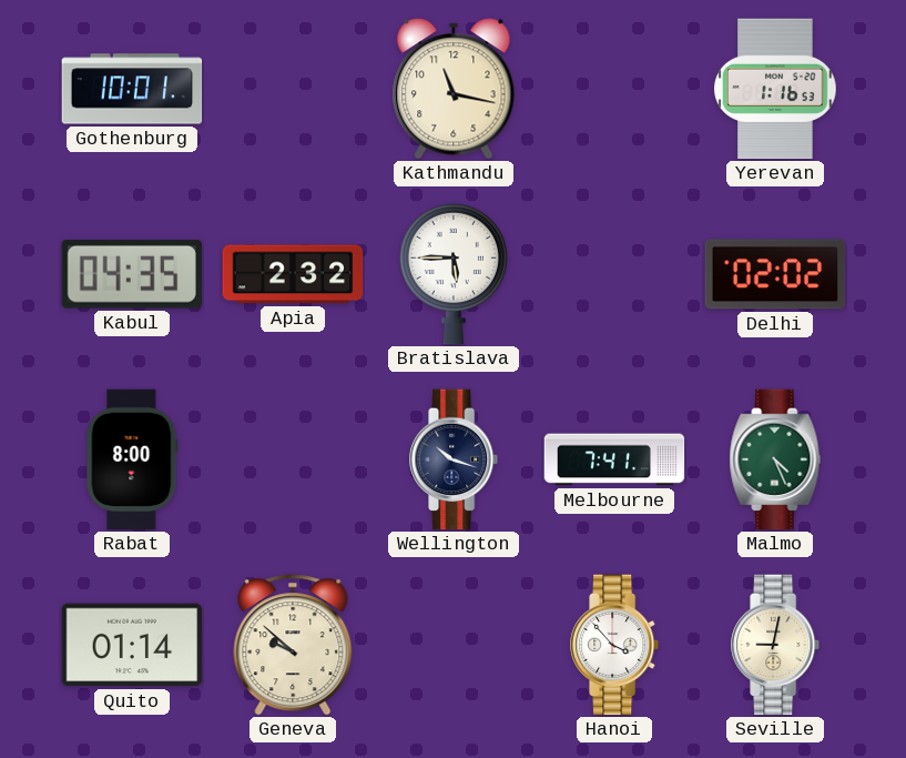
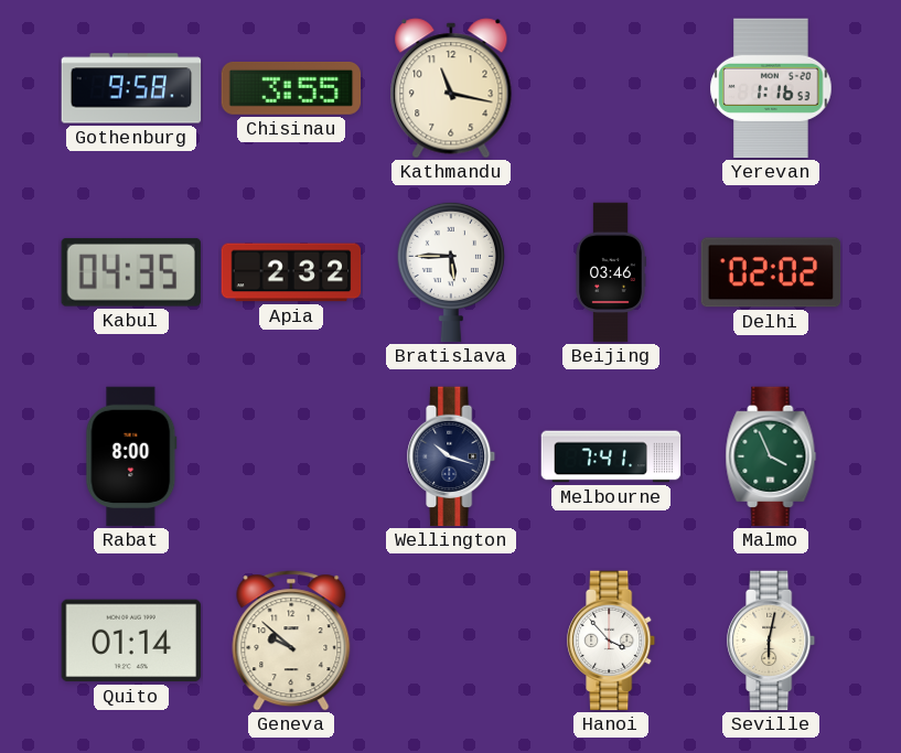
Gothenburg: 10:01 -> 9:58
Chisinau: none -> 3:55
Beijing: none -> 03:46
Malmo: 4:26 -> 3:56
Seville: 9:02 -> 6:02
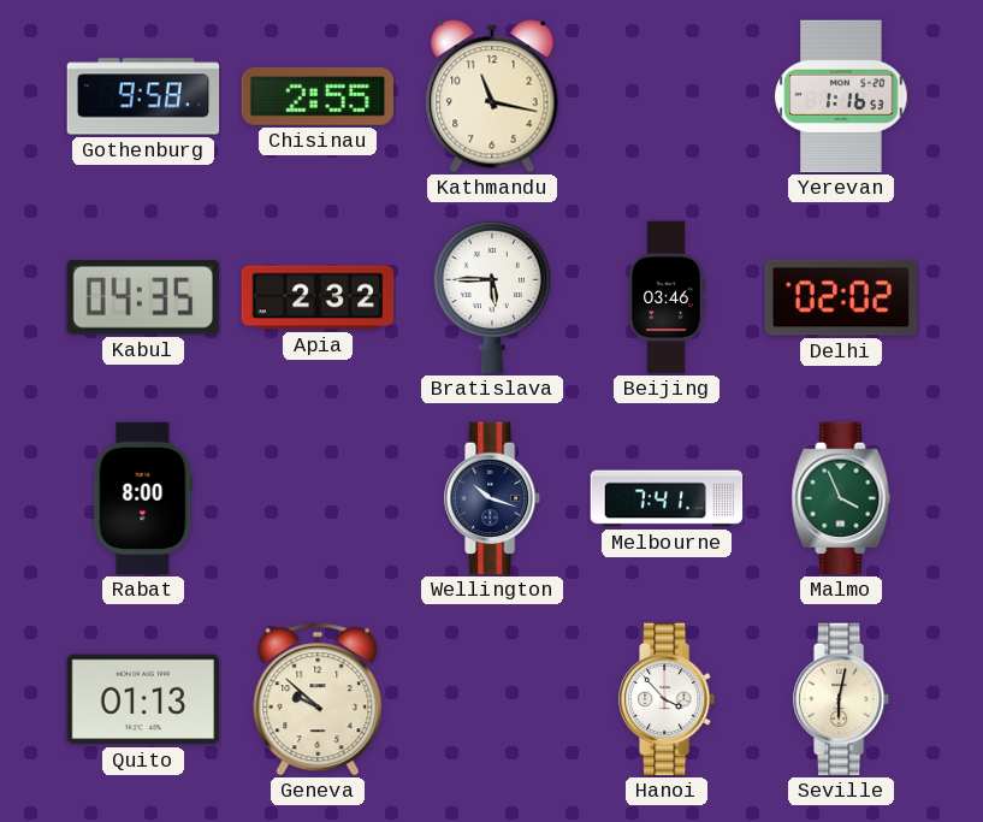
Chisinau: 3:55 -> 2:55
Quito: 01:14 -> 01:13
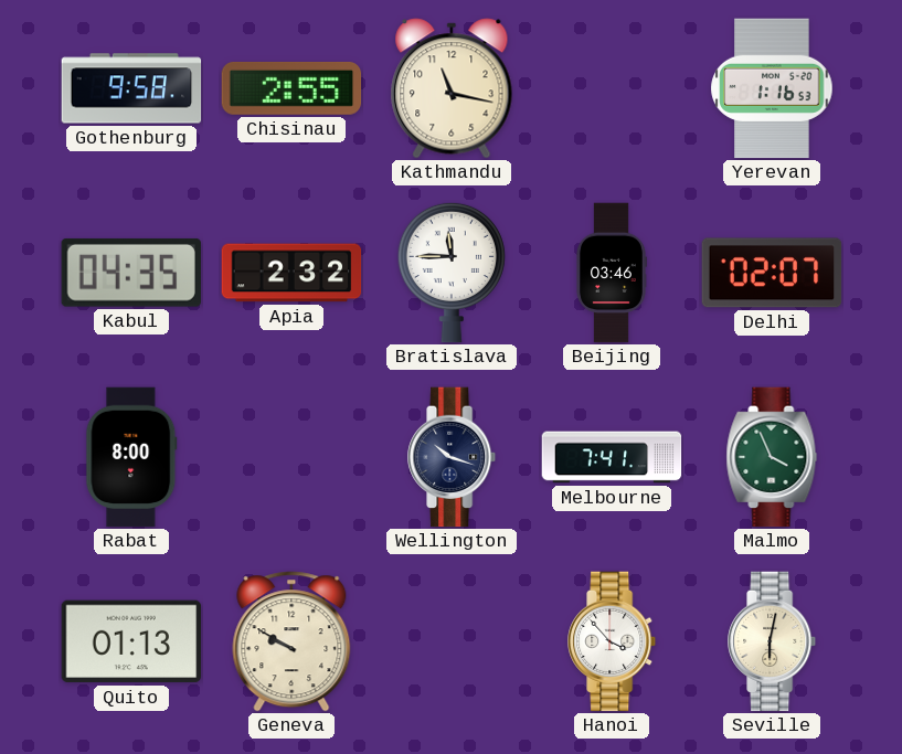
Bratislava: 5:45 -> 11:45
Delhi: 02:02 -> 02:07
Geneva: 9:52 -> 9:50
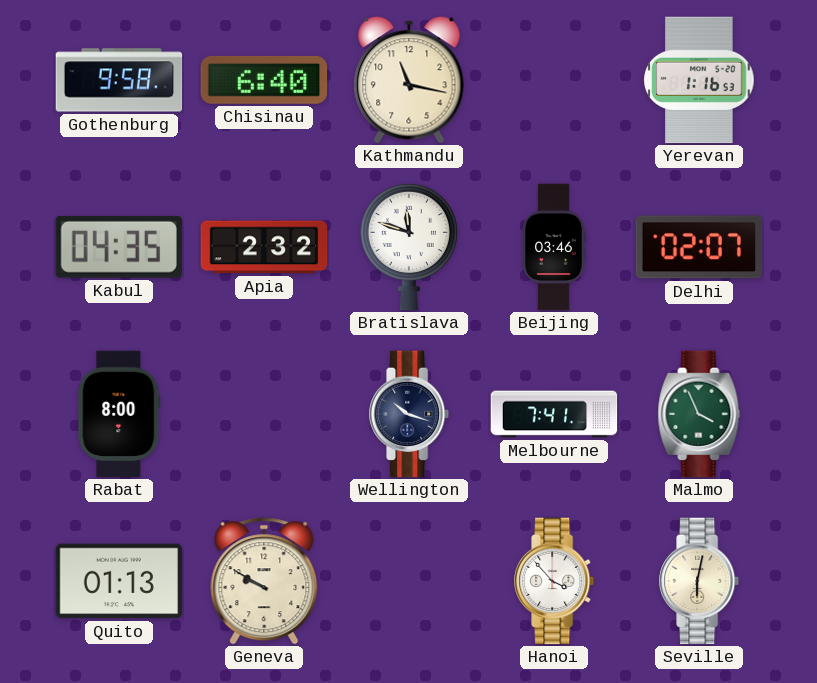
Chisinau: 2:55 -> 6:40
Bratislava: 11:45 -> 11:48
